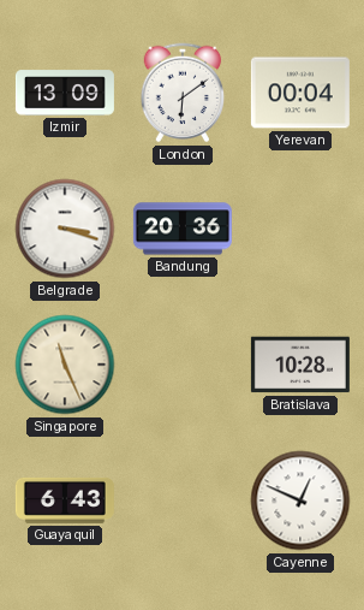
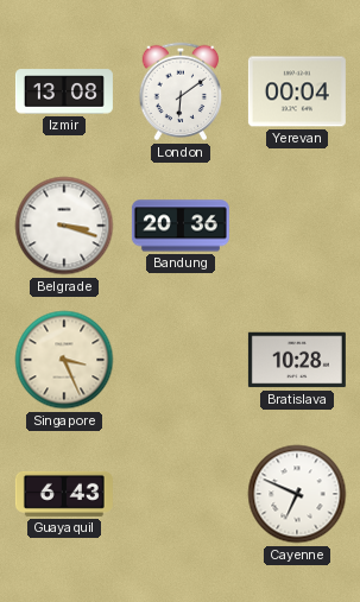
Izmir: 13:09 -> 13:08
Singapore: 11:26 -> 3:26
Cayenne: 12:49 -> 6:49
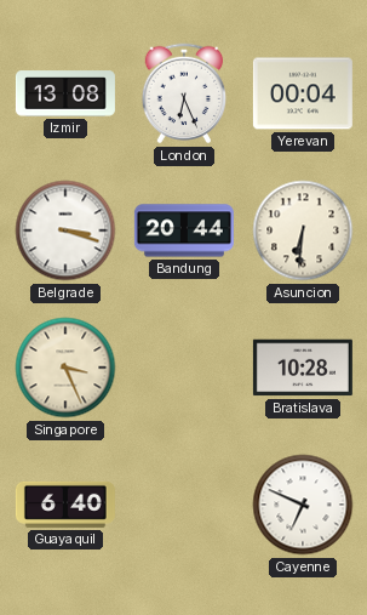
London: 6:09 -> 6:26
Bandung: 20:36 -> 20:44
Asuncion: none -> 6:31
Guayaquil: 6:43 -> 6:40
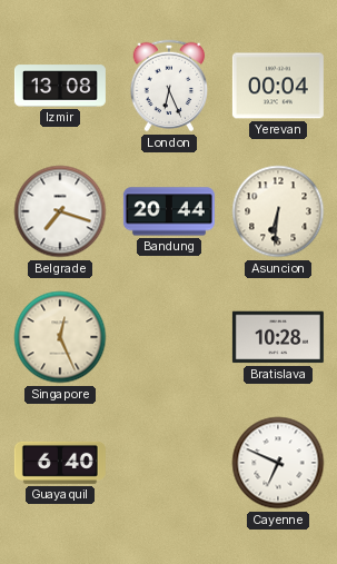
Belgrade: 3:18 -> 7:18
Singapore: 3:26 -> 12:26
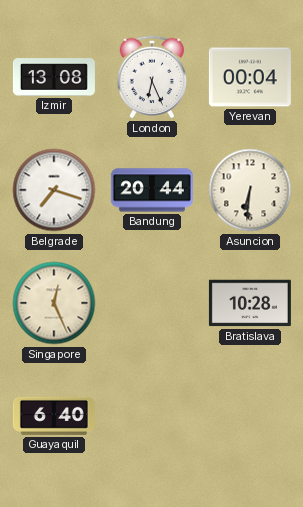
Cayenne: 6:49 -> none
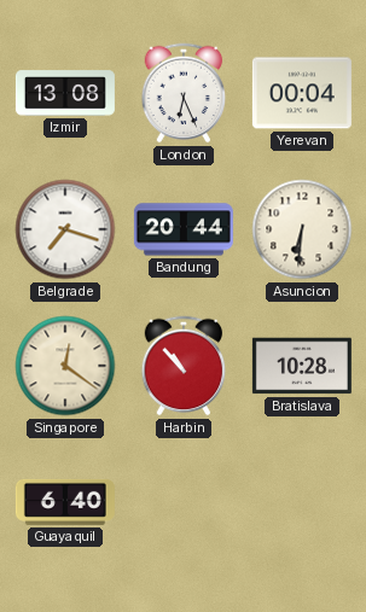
Singapore: 12:26 -> 12:21
Harbin: none -> 10:53
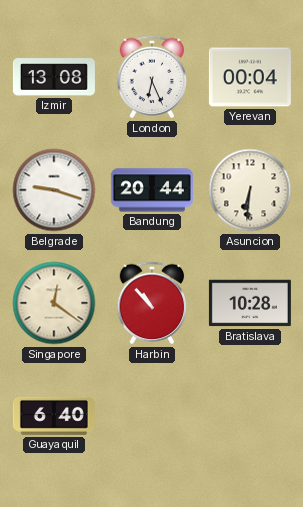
Belgrade: 7:18 -> 9:18
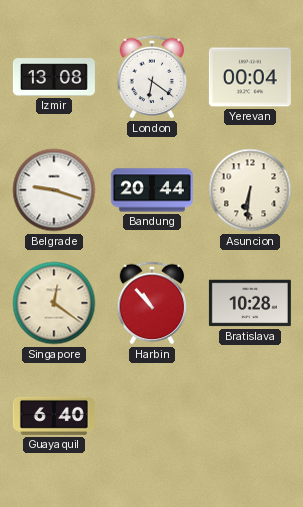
London: 6:26 -> 6:21
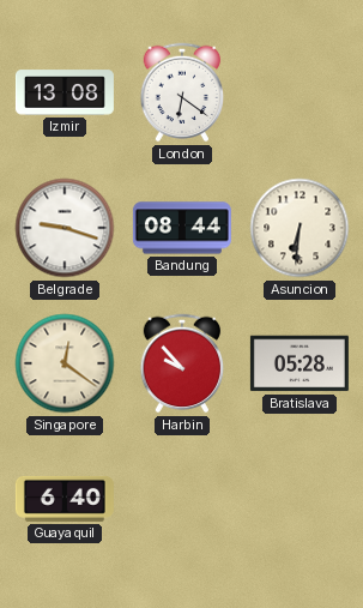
Yerevan: 00:04 -> none
Bandung: 20:44 -> 08:44
Harbin: 10:53 -> 9:53
Bratislava: 10:28 -> 05:28
